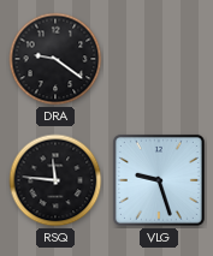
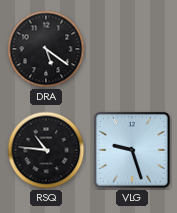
DRA: 9:21 -> 5:21
RSQ: 11:46 -> 10:46
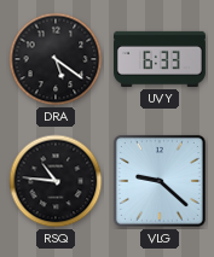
UVY: none -> 6:33
VLG: 9:27 -> 9:22
